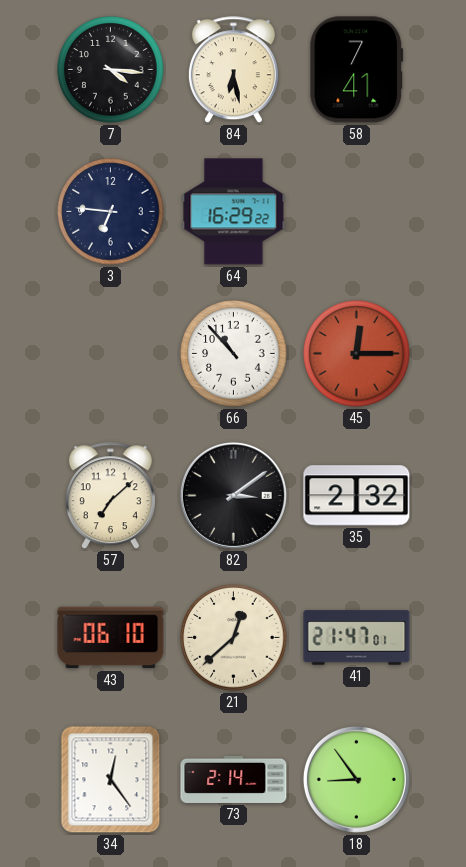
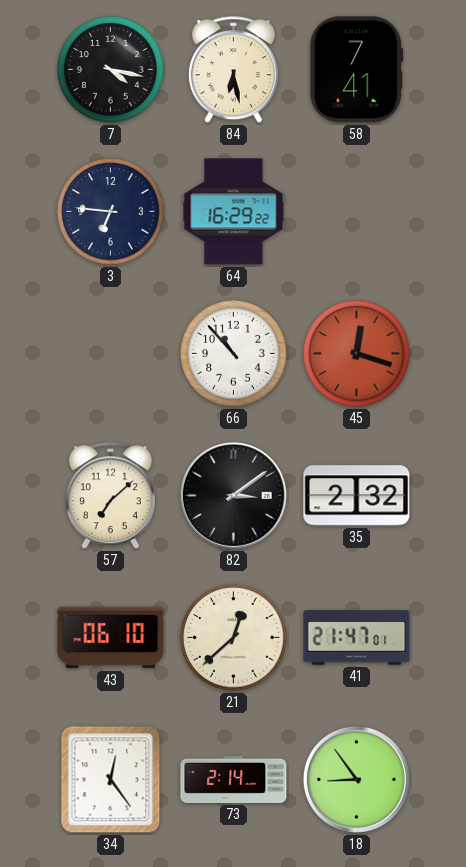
7: 4:16 -> 4:17
45: 12:15 -> 12:18
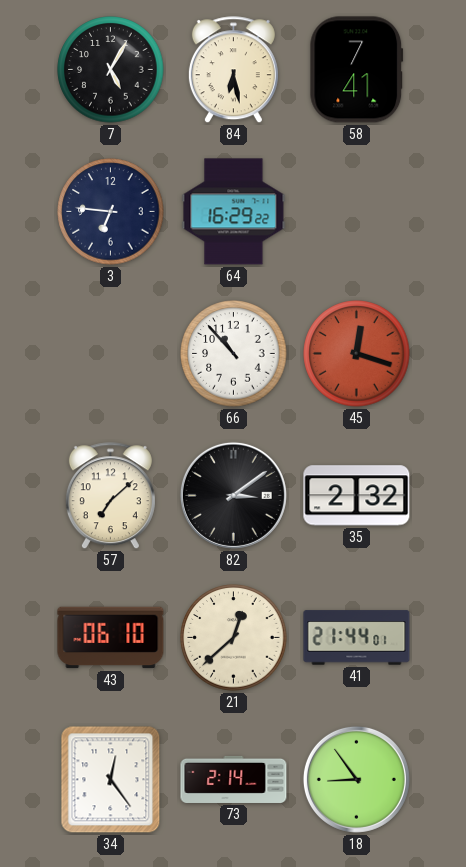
7: 4:17 -> 5:05
41: 21:47 -> 21:44
